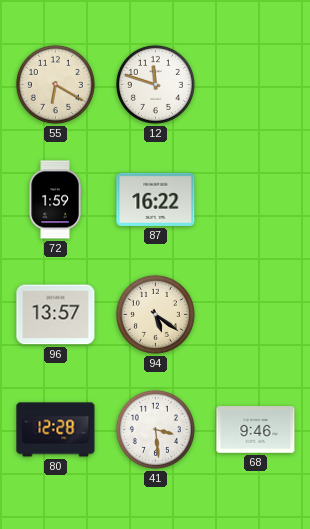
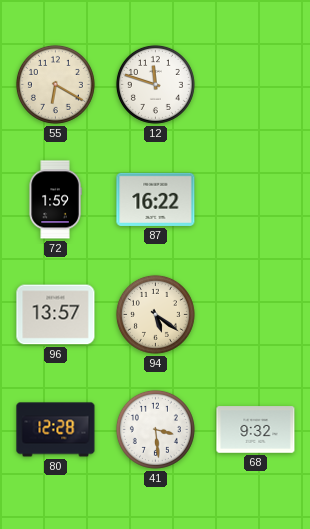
68: 9:46 -> 9:32
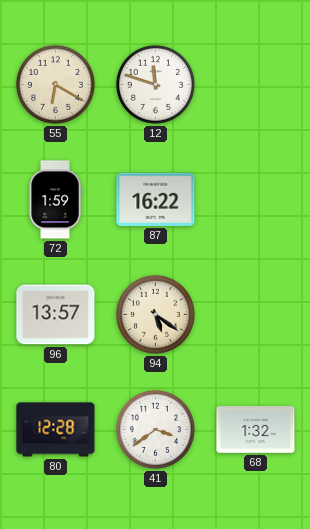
41: 3:29 -> 3:39
68: 9:32 -> 1:32
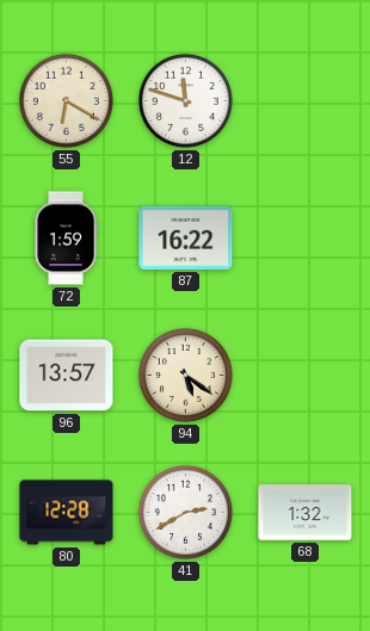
41: 3:39 -> 2:40
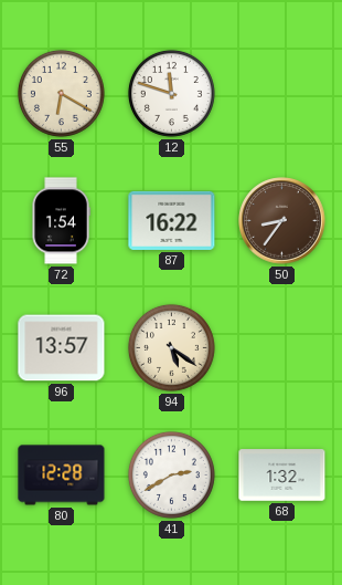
72: 1:59 -> 1:54
50: none -> 8:36
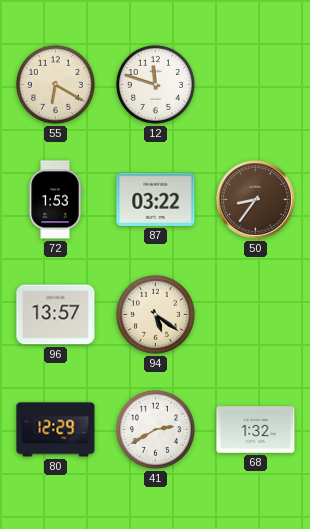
72: 1:54 -> 1:53
87: 16:22 -> 03:22
80: 12:28 -> 12:29
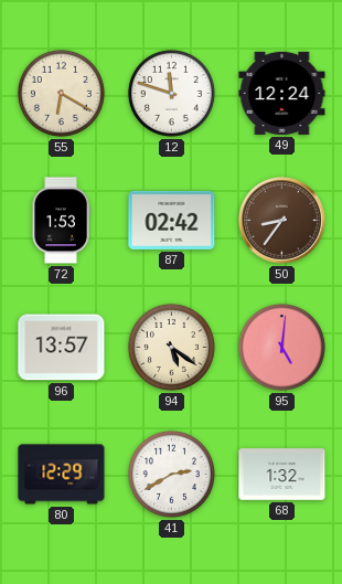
49: none -> 12:24
87: 03:22 -> 02:42
95: none -> 5:01
